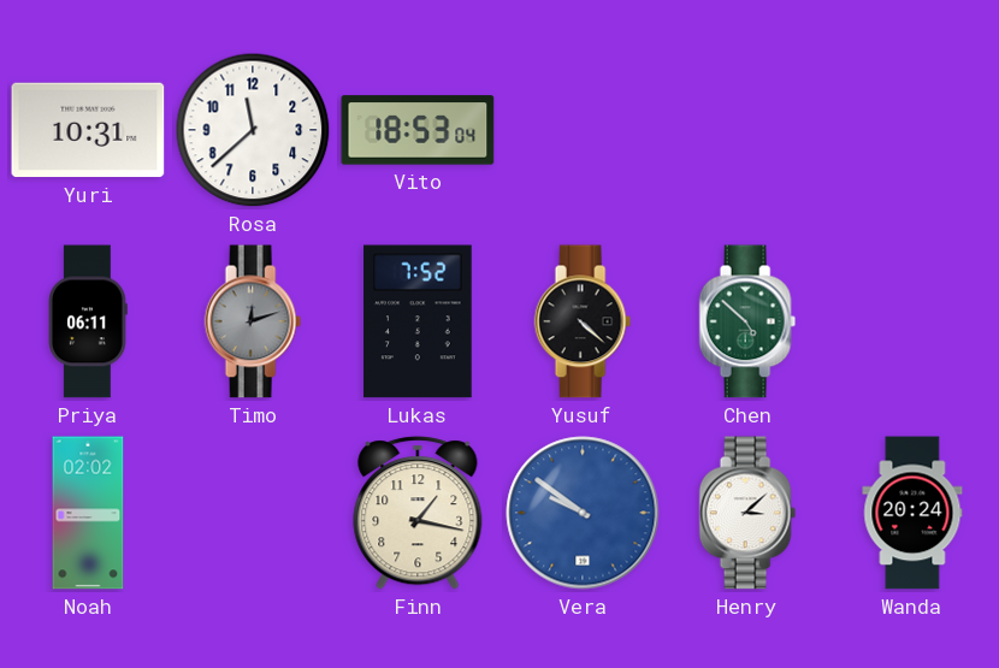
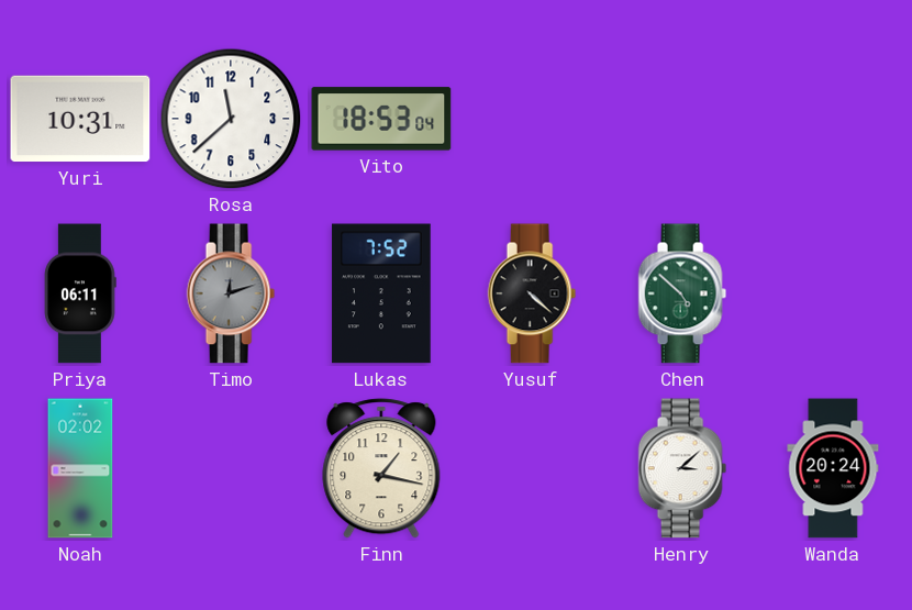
Vera: 9:51 -> none
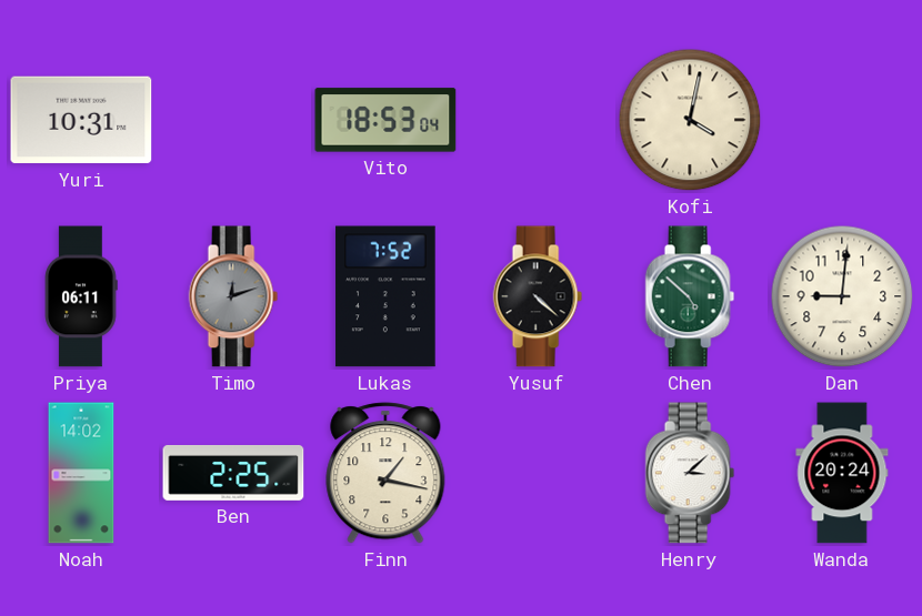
Rosa: 11:38 -> none
Kofi: none -> 4:02
Dan: none -> 9:01
Noah: 02:02 -> 14:02
Ben: none -> 2:25
